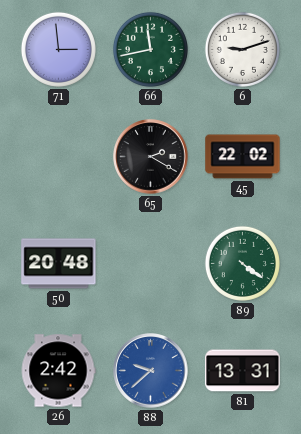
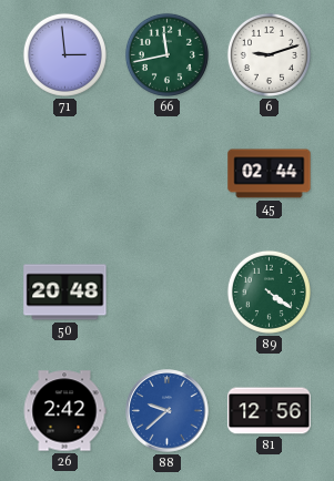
65: 2:20 -> none
45: 22:02 -> 02:44
81: 13:31 -> 12:56
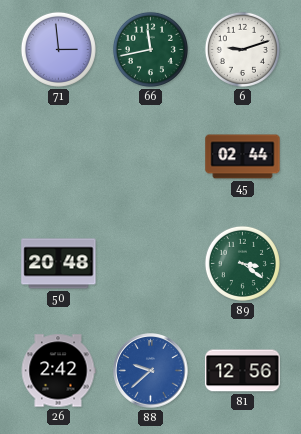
89: 4:21 -> 3:21
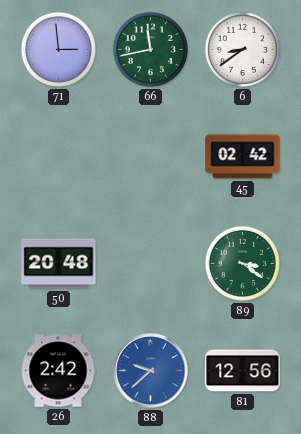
6: 9:12 -> 8:39
45: 02:44 -> 02:42
